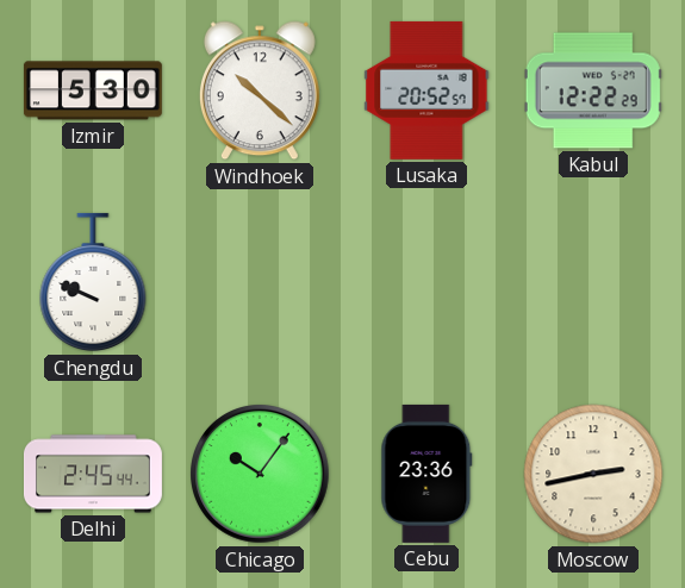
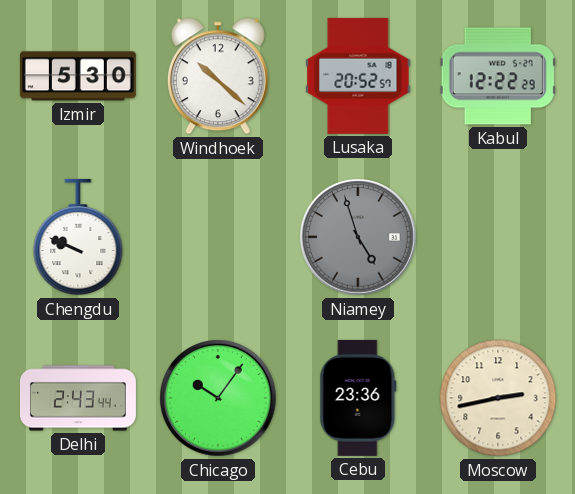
Niamey: none -> 4:57
Delhi: 2:45 -> 2:43
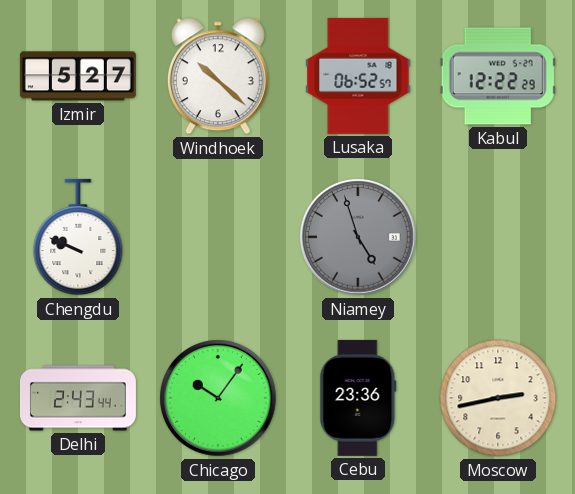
Izmir: 5:30 -> 5:27
Lusaka: 20:52 -> 06:52
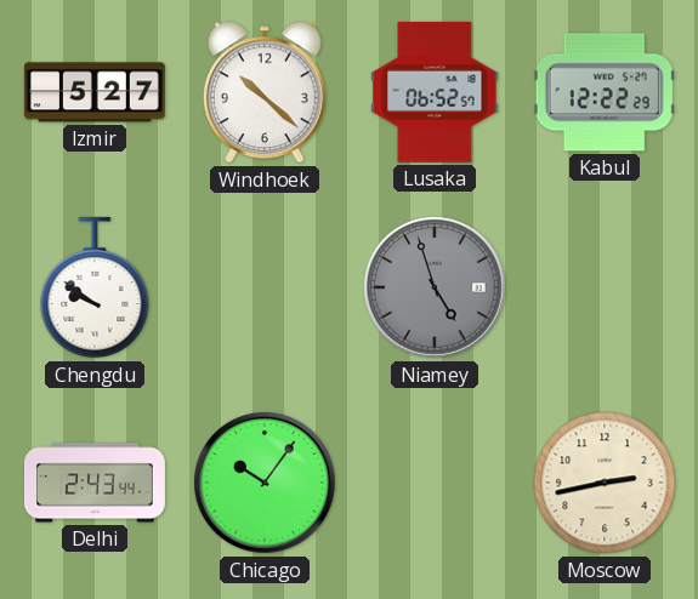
Chengdu: 9:49 -> 9:51
Cebu: 23:36 -> none
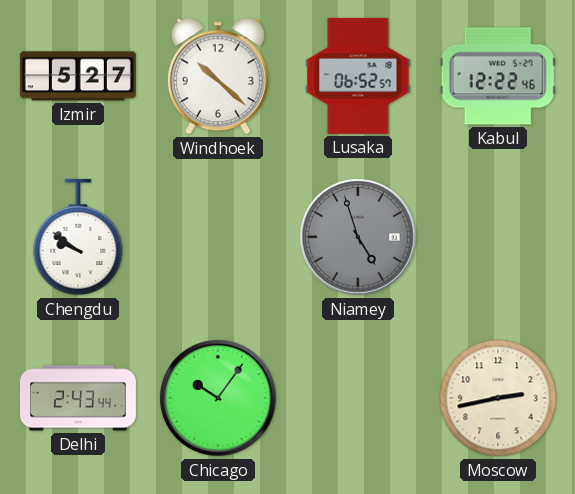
Kabul: 12:22:29 -> 12:22:46
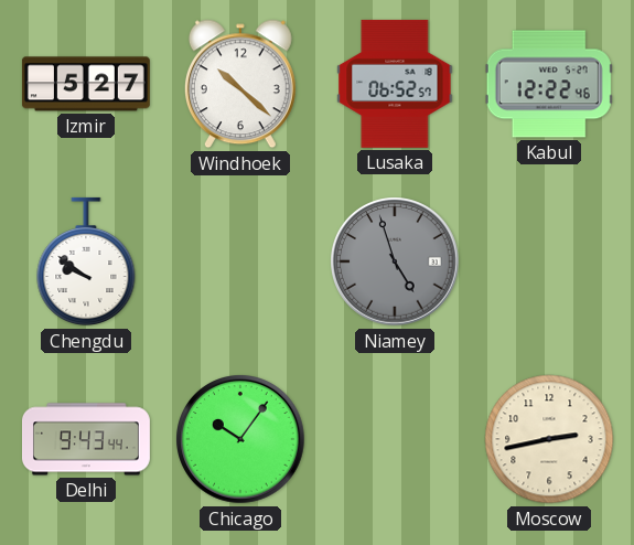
Delhi: 2:43 -> 9:43
